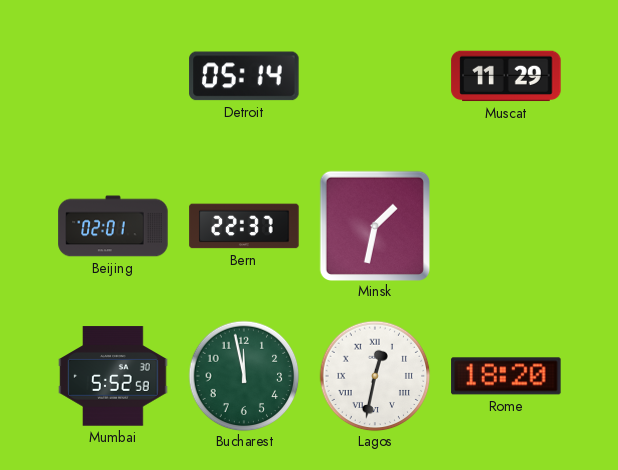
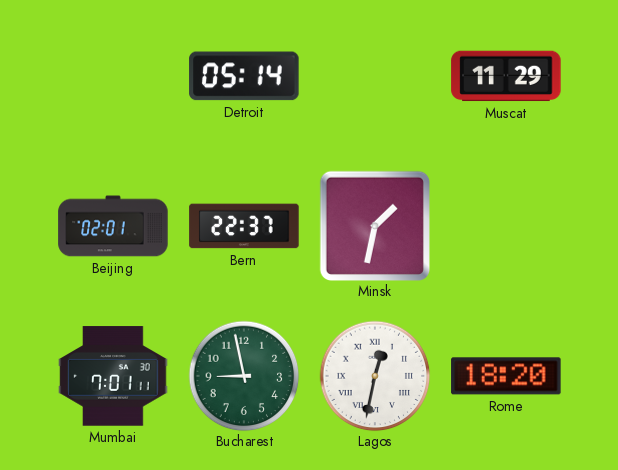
Mumbai: 5:52 -> 7:01
Bucharest: 11:58 -> 8:58
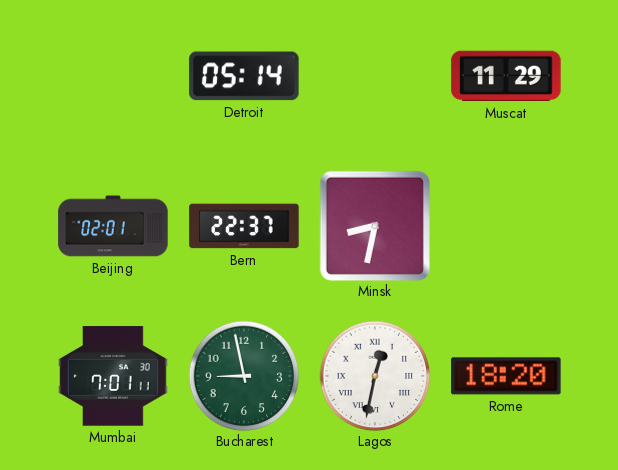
Minsk: 1:32 -> 8:32
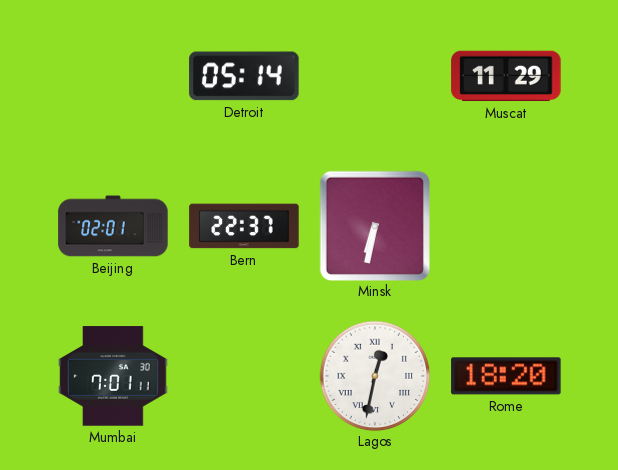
Minsk: 8:32 -> 6:32
Bucharest: 8:58 -> none
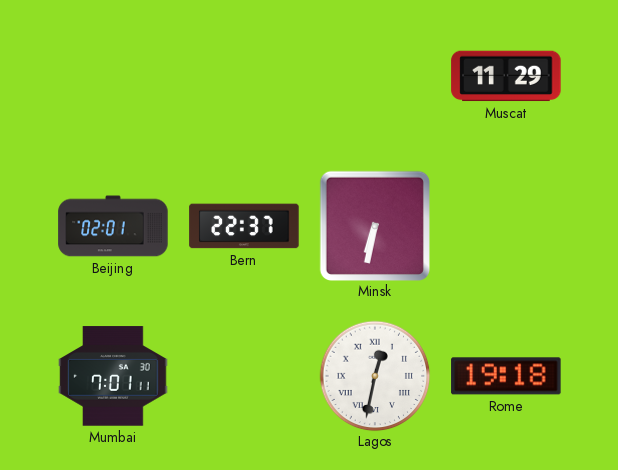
Detroit: 05:14 -> none
Rome: 18:20 -> 19:18
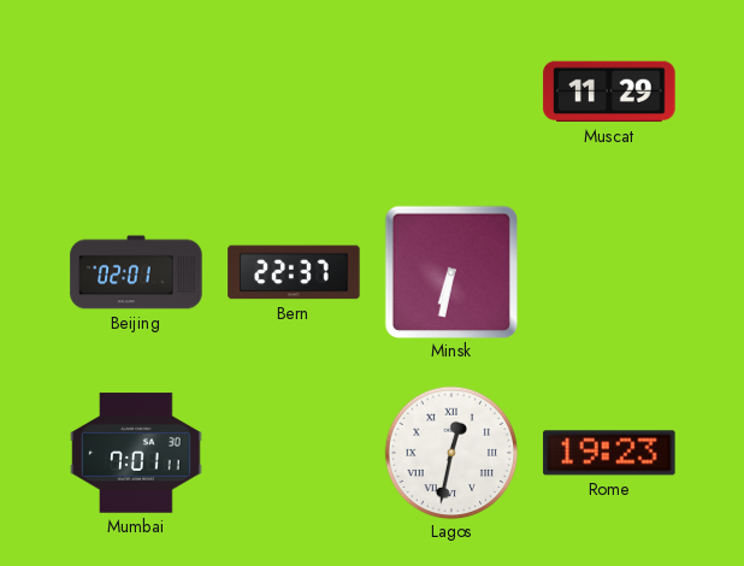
Rome: 19:18 -> 19:23
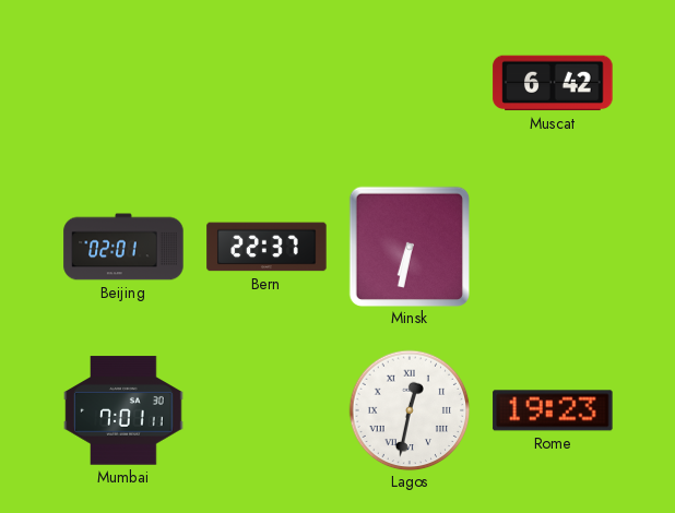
Muscat: 11:29 -> 6:42
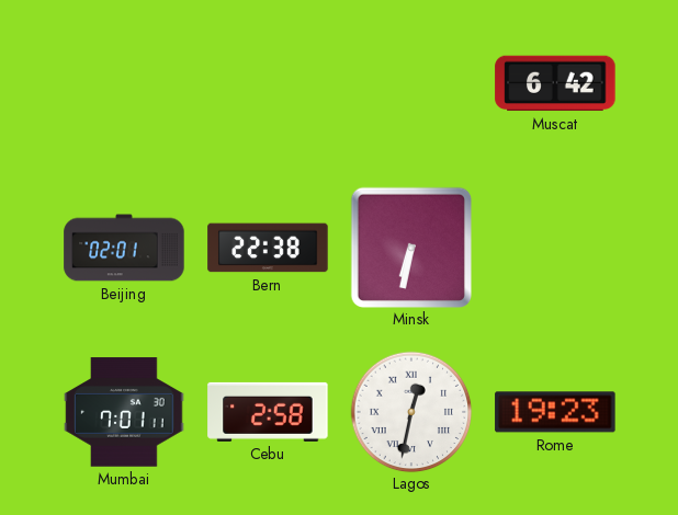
Bern: 22:37 -> 22:38
Cebu: none -> 2:58
